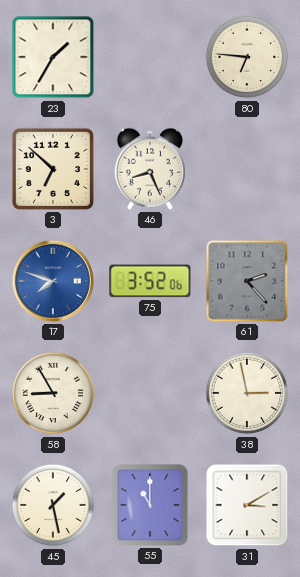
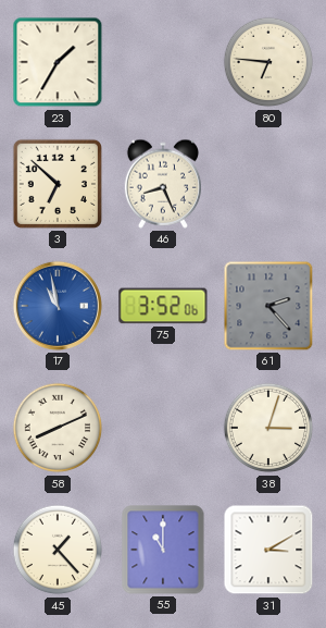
17: 7:48 -> 10:58
58: 8:55 -> 8:11
38: 2:58 -> 3:03
45: 1:28 -> 1:23
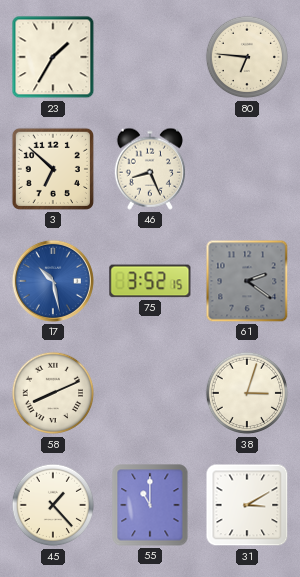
17: 10:58 -> 10:28
75: 3:52:06 -> 3:52:15
61: 2:23 -> 2:21
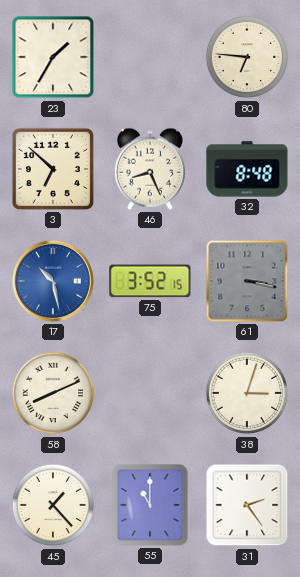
32: none -> 8:48
61: 2:21 -> 3:17
31: 3:10 -> 2:24
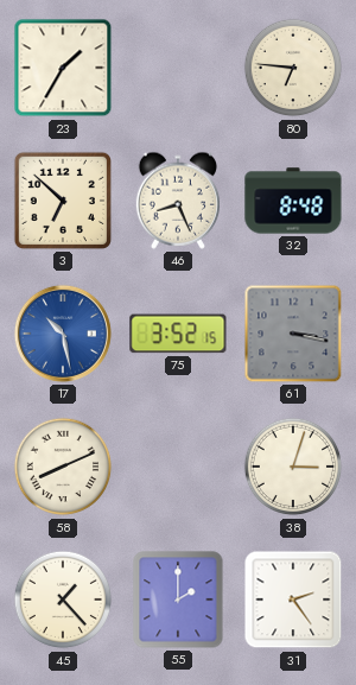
55: 11:00 -> 2:00
